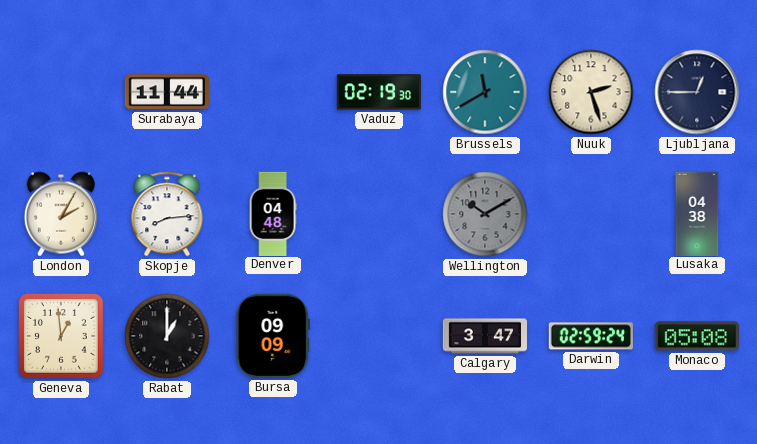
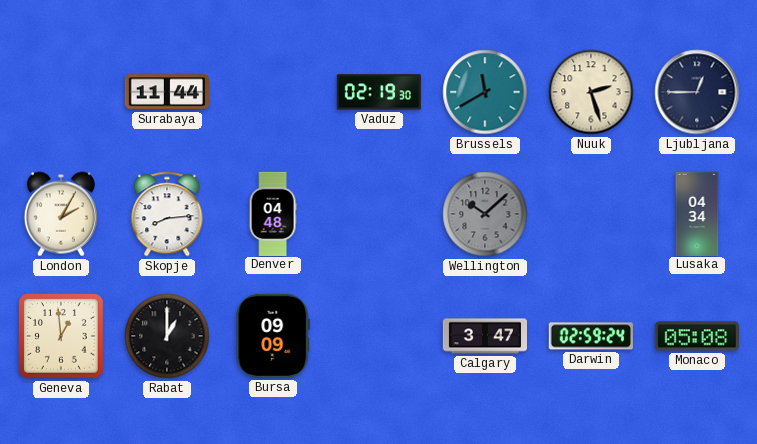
Wellington: 10:10 -> 10:08
Lusaka: 04:38 -> 04:34
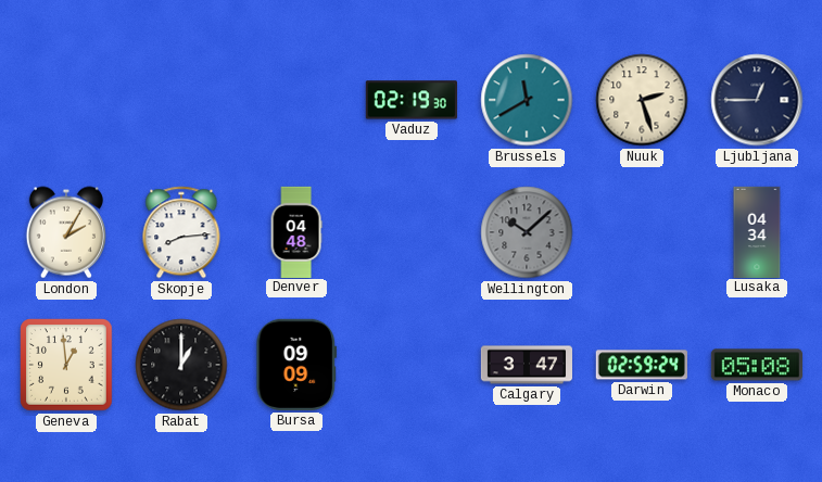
Surabaya: 11:44 -> none
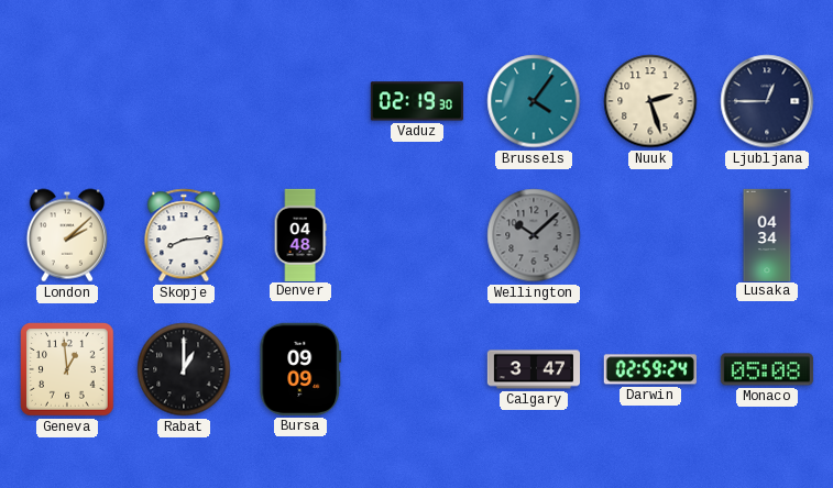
Brussels: 11:40 -> 4:06
London: 2:05 -> 2:08
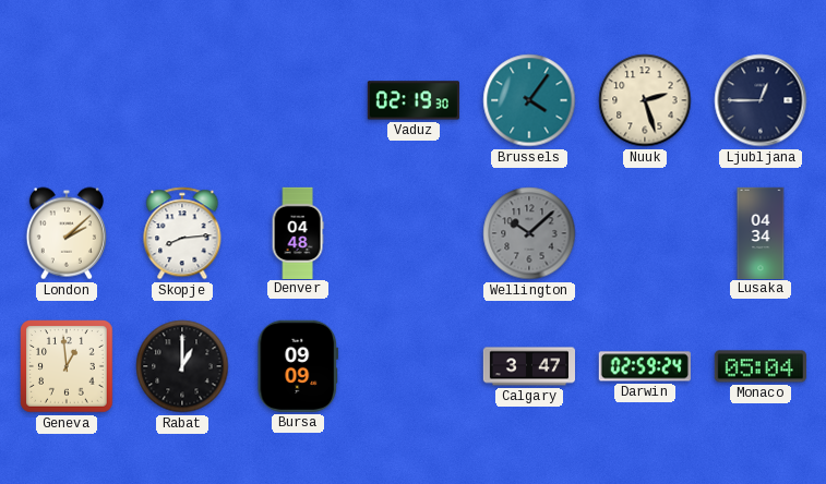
Monaco: 05:08 -> 05:04
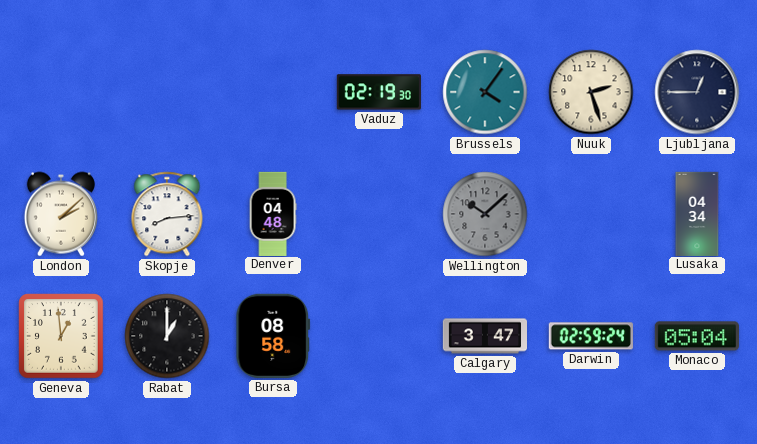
Bursa: 09:09 -> 08:58
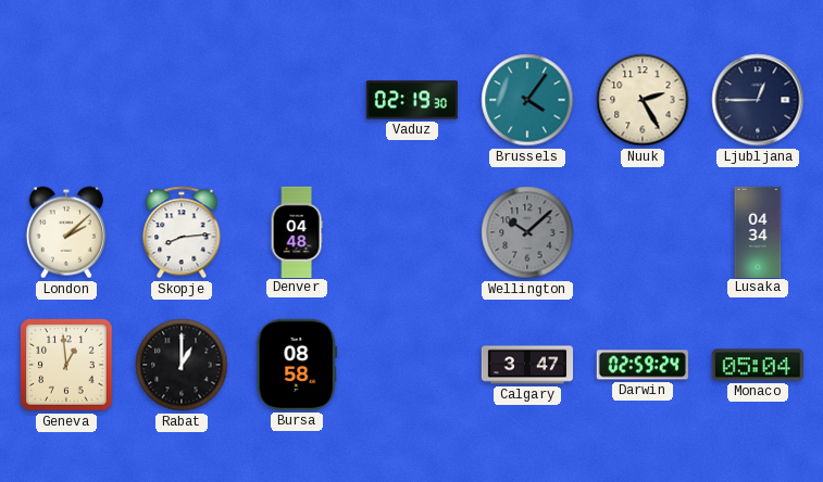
Nuuk: 2:27 -> 2:25
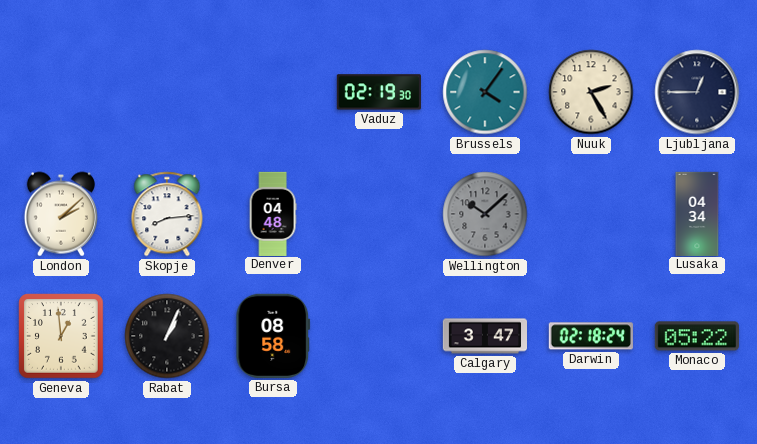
Rabat: 1:00 -> 1:04
Darwin: 02:59 -> 02:18
Monaco: 05:04 -> 05:22
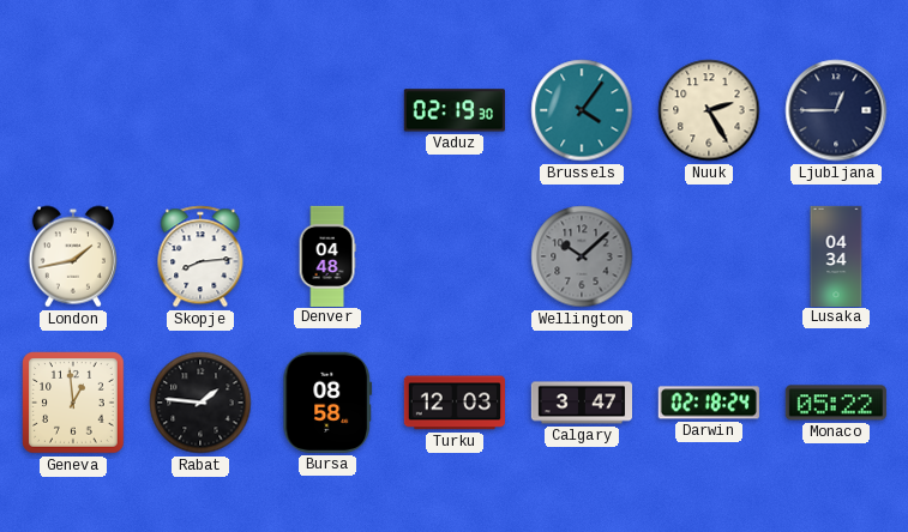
London: 2:08 -> 1:43
Rabat: 1:04 -> 1:46
Turku: none -> 12:03
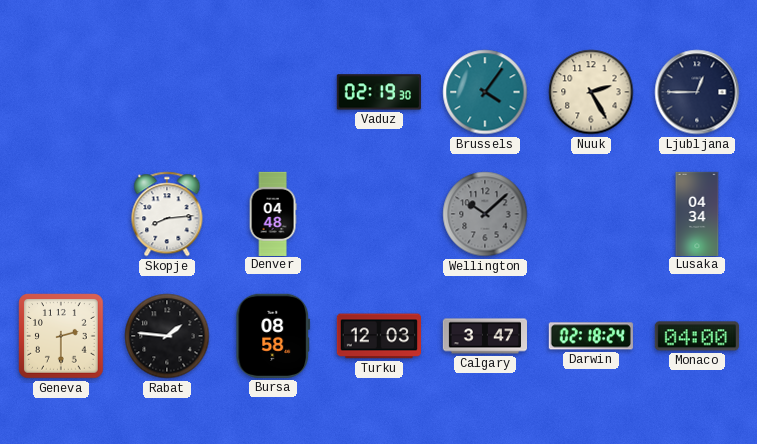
London: 1:43 -> none
Geneva: 12:59 -> 2:30
Monaco: 05:22 -> 04:00
